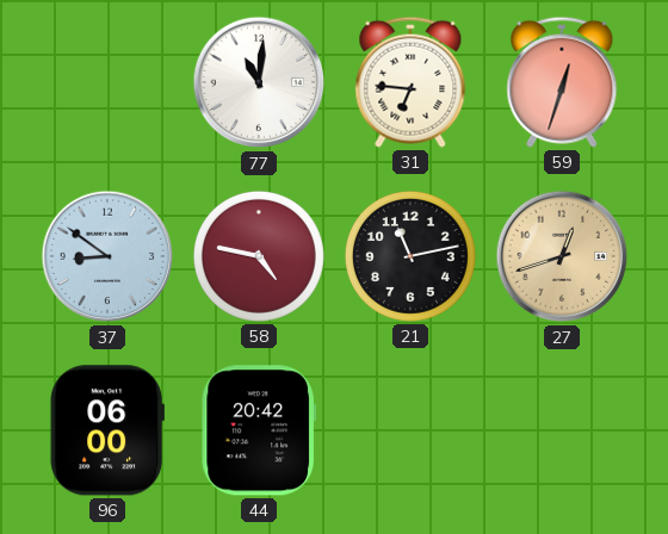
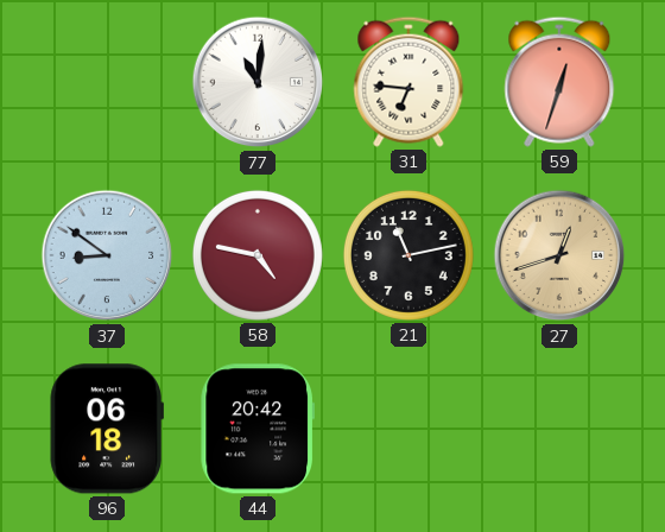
96: 06:00 -> 06:18
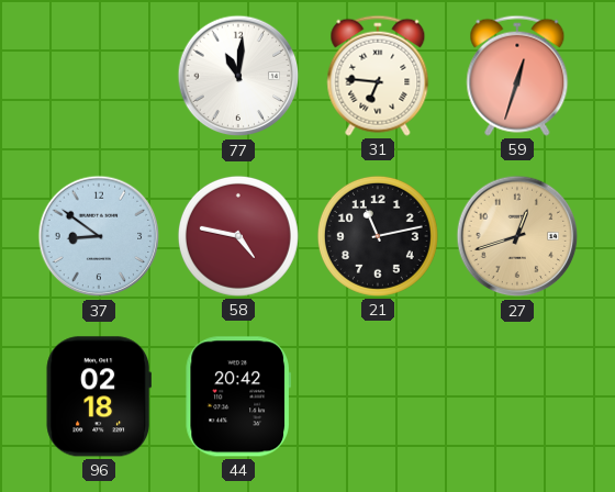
96: 06:18 -> 02:18
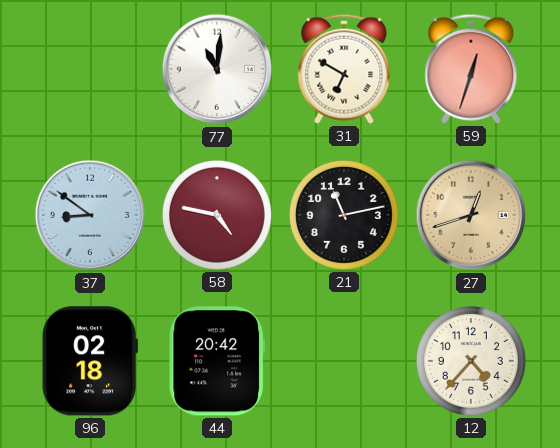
31: 6:46 -> 6:50
12: none -> 4:37
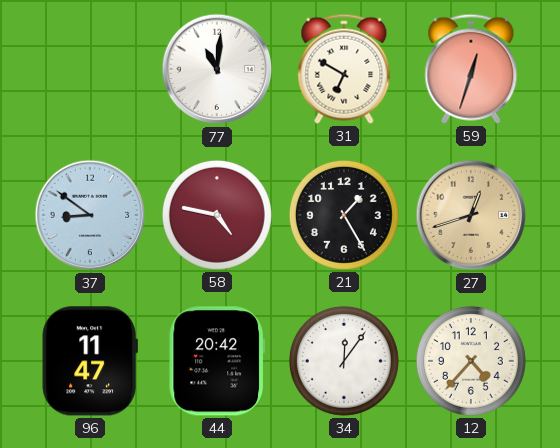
21: 11:13 -> 1:25
96: 02:18 -> 11:47
34: none -> 12:06
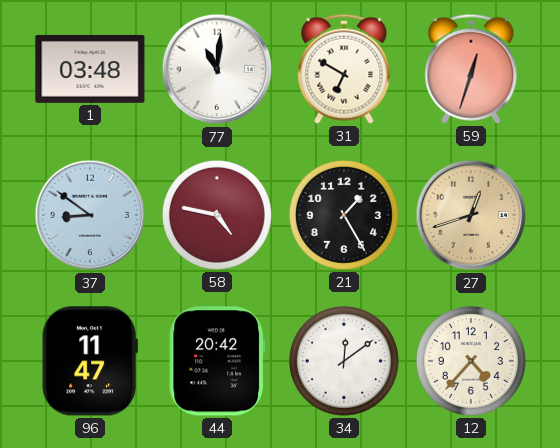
1: none -> 03:48
34: 12:06 -> 12:09
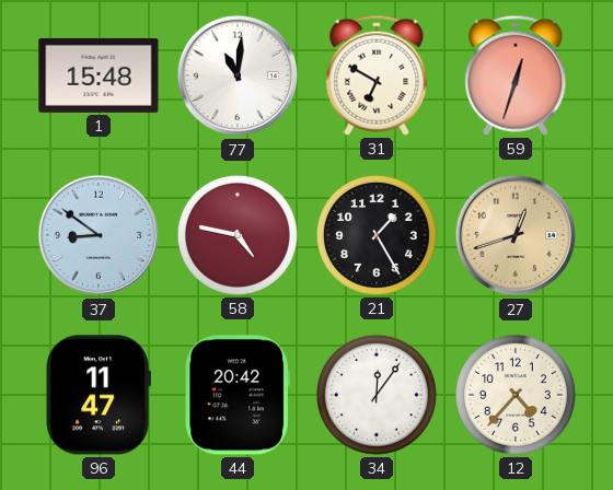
1: 03:48 -> 15:48
34: 12:09 -> 12:06
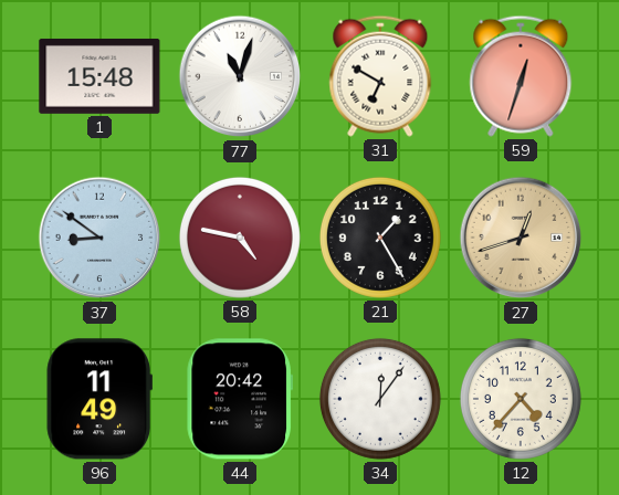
77: 11:01 -> 11:03
96: 11:47 -> 11:49
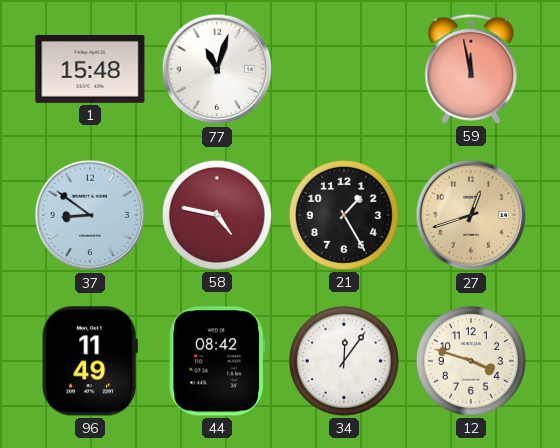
31: 6:50 -> none
59: 12:33 -> 11:58
44: 20:42 -> 08:42
12: 4:37 -> 3:48
